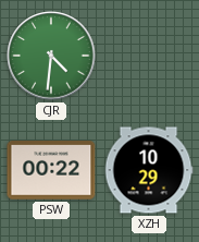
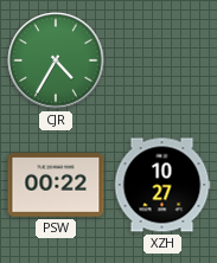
CJR: 4:31 -> 4:35
XZH: 10:29 -> 10:27
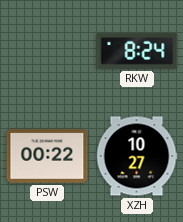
CJR: 4:35 -> none
RKW: none -> 8:24
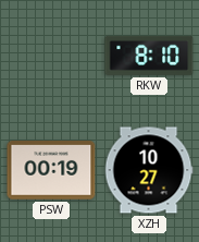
RKW: 8:24 -> 8:10
PSW: 00:22 -> 00:19
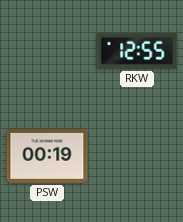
RKW: 8:10 -> 12:55
XZH: 10:27 -> none
